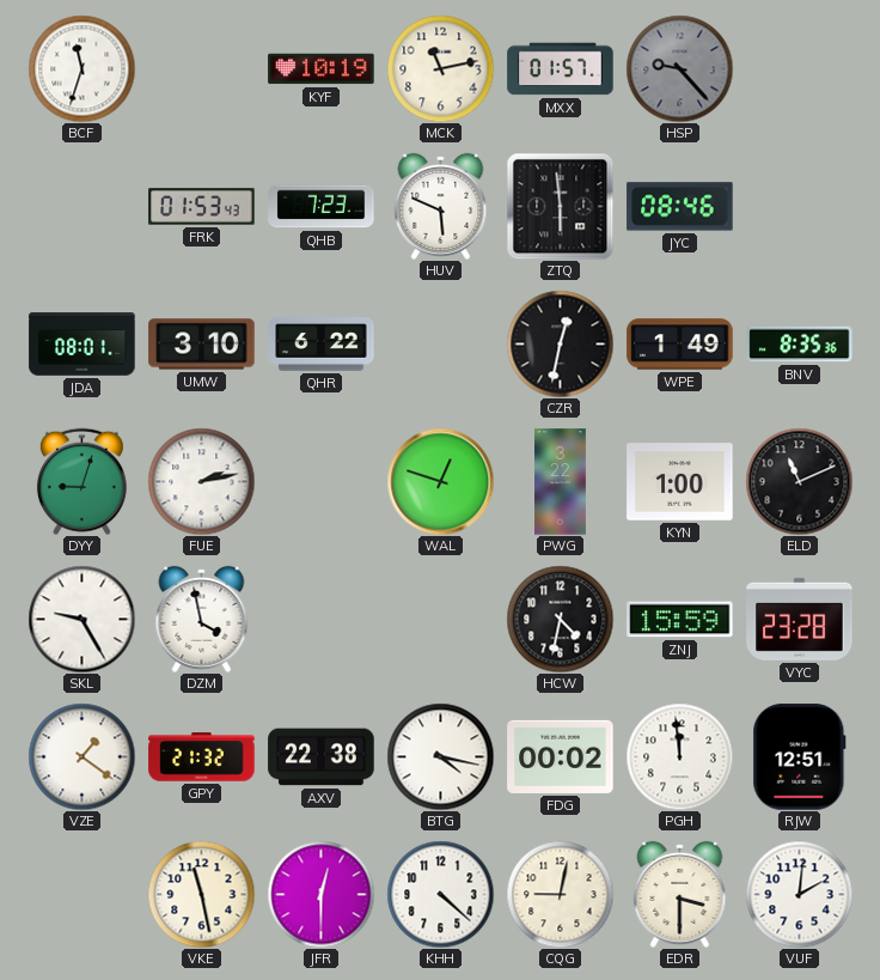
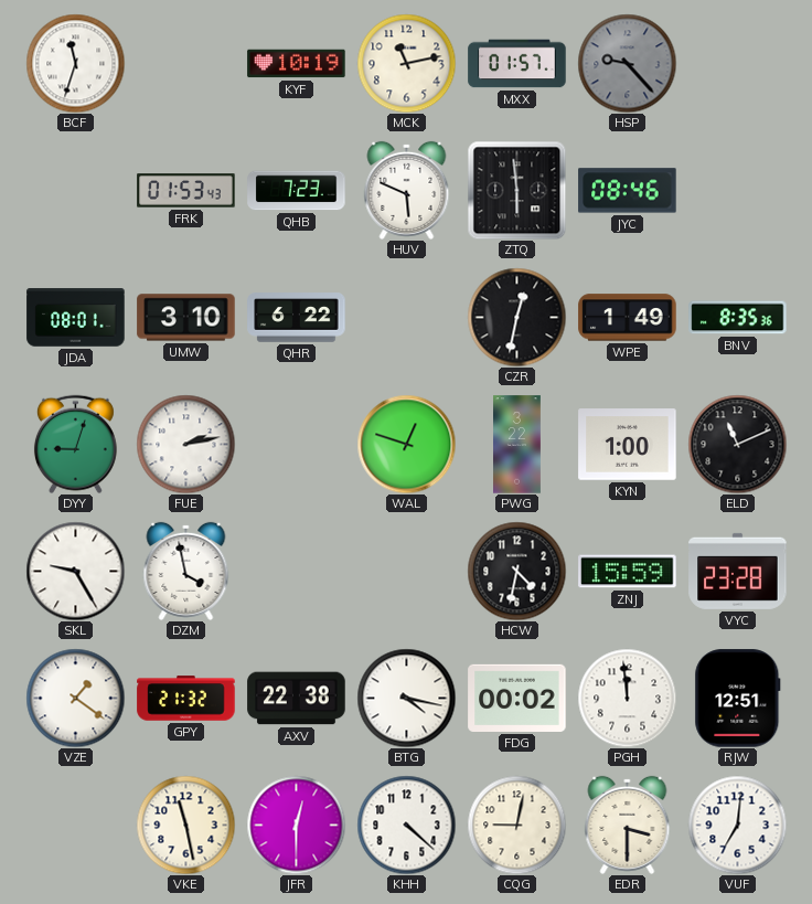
VUF: 2:01 -> 7:01
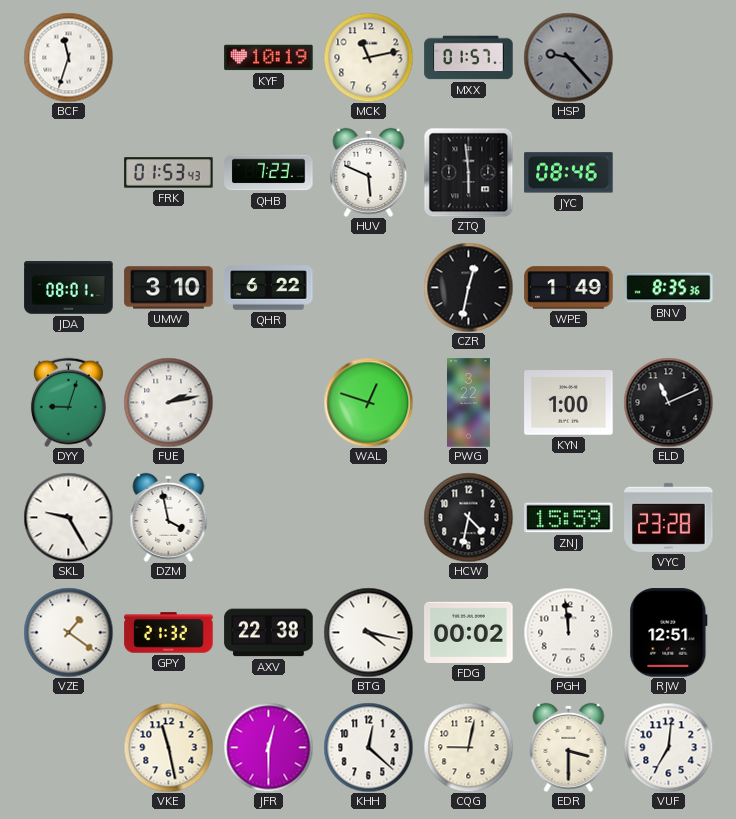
KHH: 4:22 -> 12:22
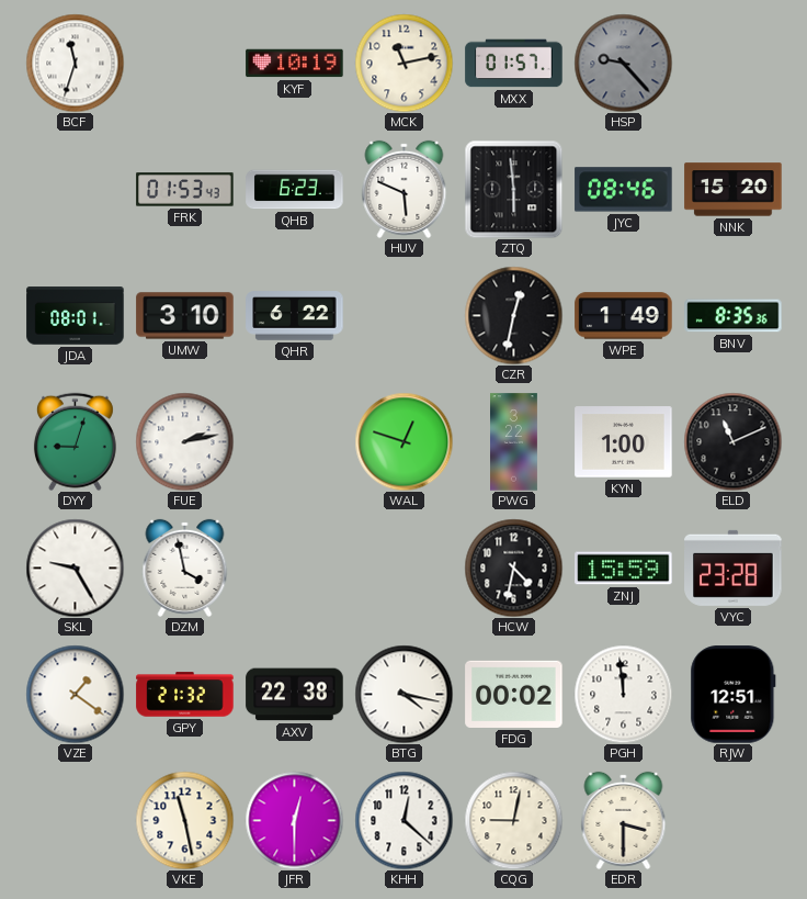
QHB: 7:23 -> 6:23
NNK: none -> 15:20
VUF: 7:01 -> none
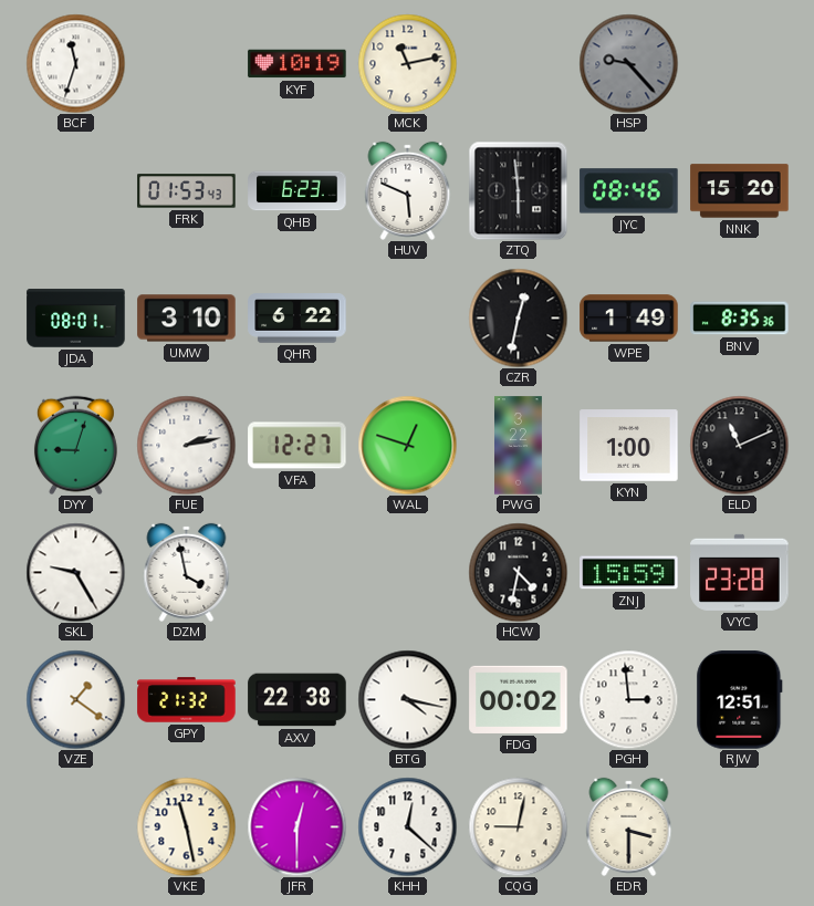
MXX: 01:57 -> none
VFA: none -> 12:27
PGH: 11:59 -> 2:59
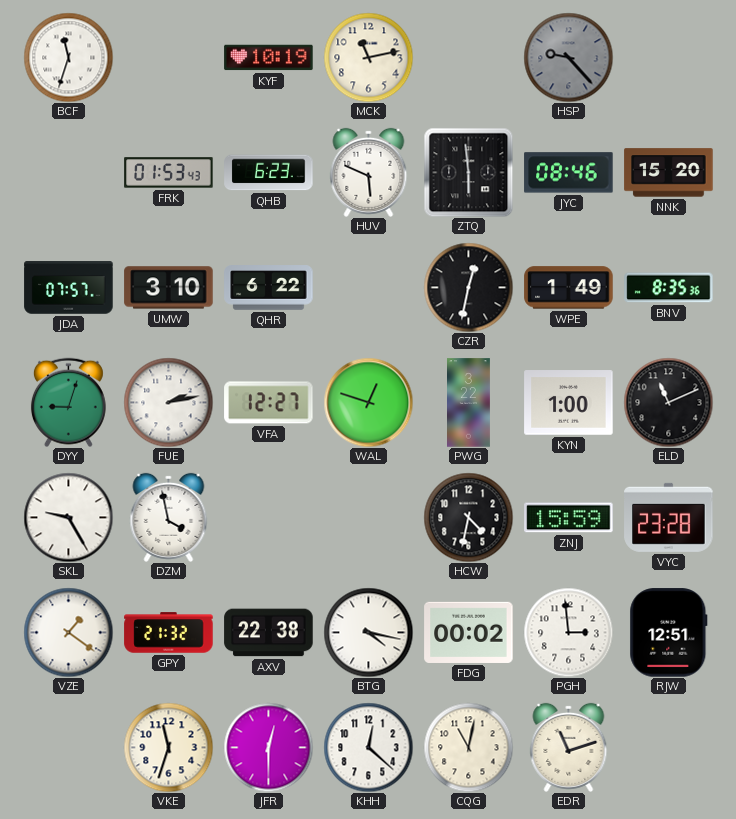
JDA: 08:01 -> 07:57
VKE: 11:28 -> 11:33
CQG: 9:02 -> 11:02
EDR: 3:30 -> 11:12
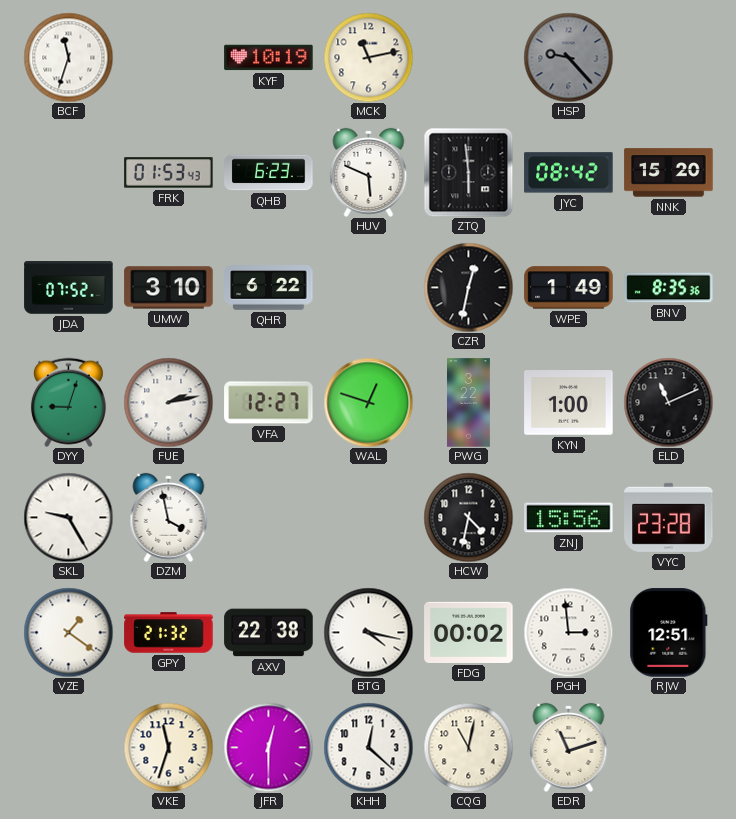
JYC: 08:46 -> 08:42
JDA: 07:57 -> 07:52
ZNJ: 15:59 -> 15:56
